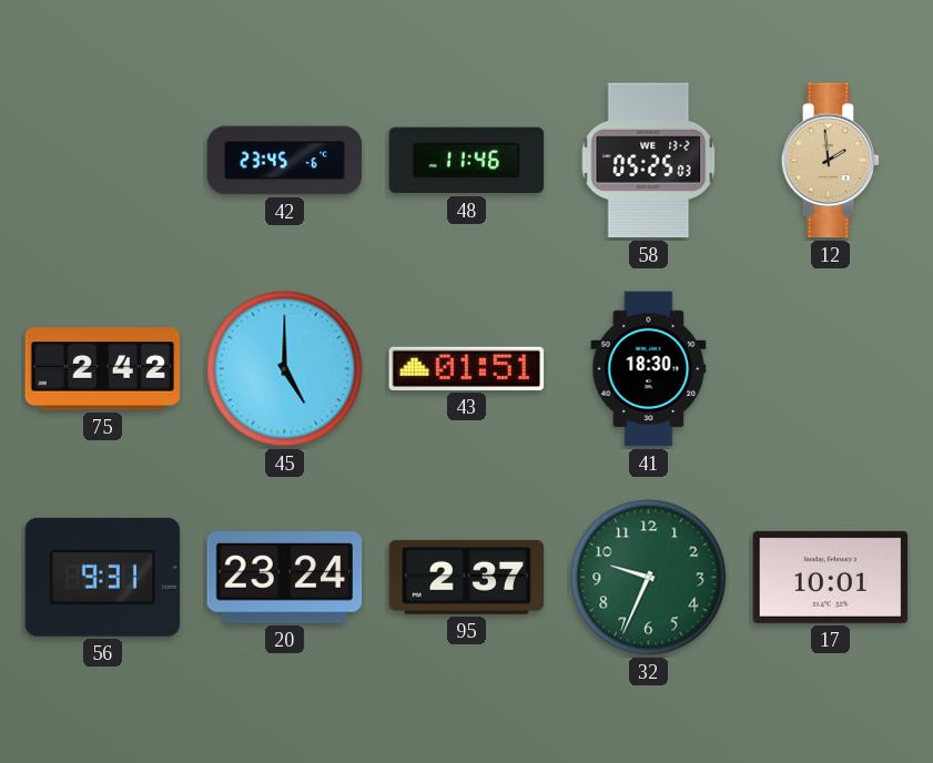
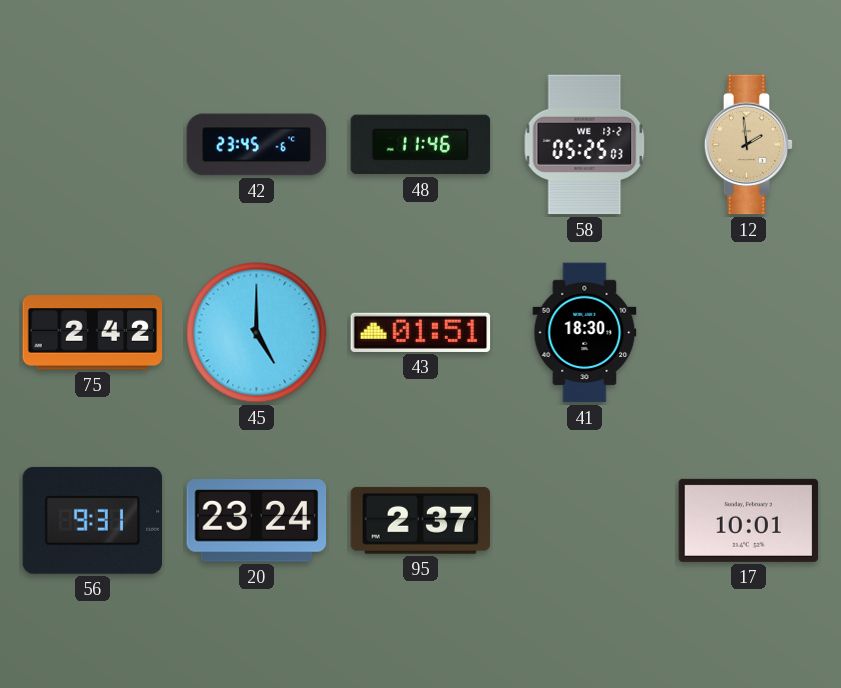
32: 9:34 -> none
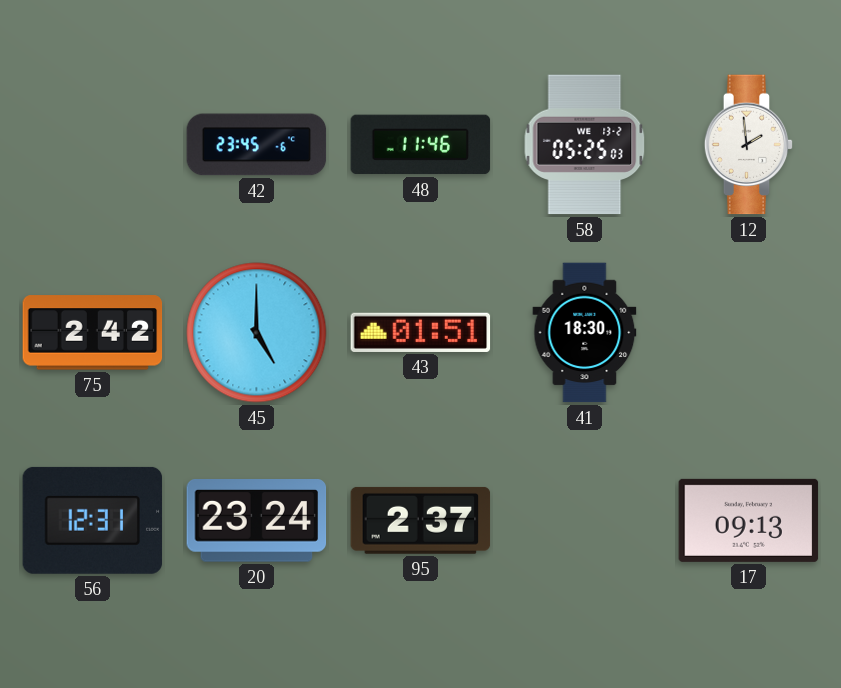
12 dial: champagne -> white
56: 9:31 -> 12:31
17: 10:01 -> 09:13
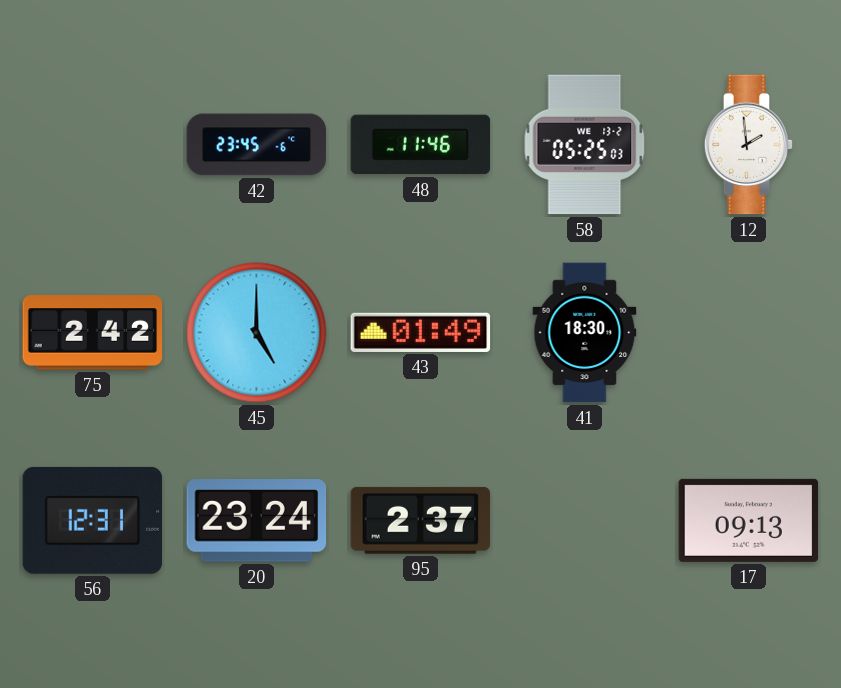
43: 01:51 -> 01:49
